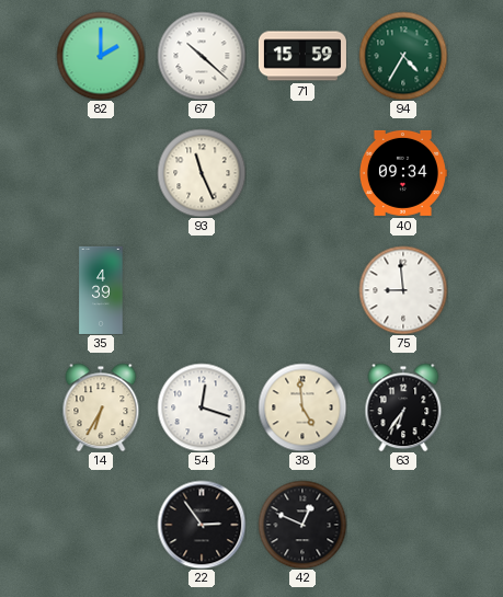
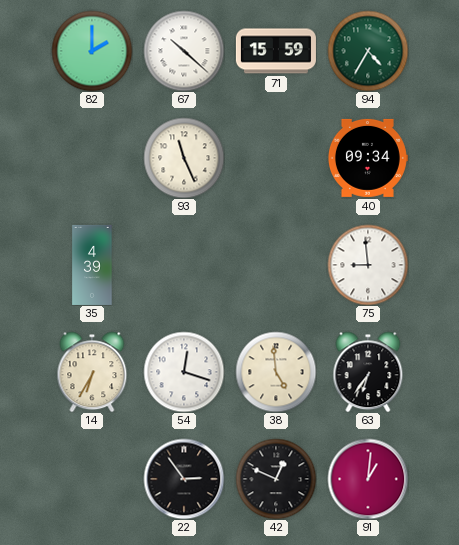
91: none -> 1:01
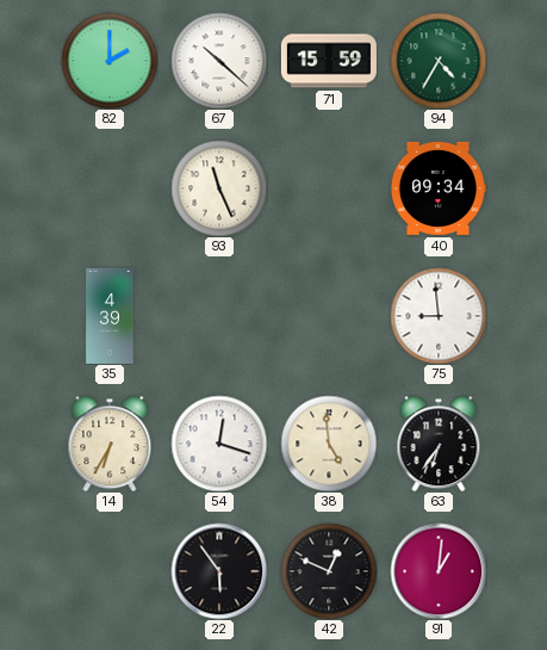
22: 2:54 -> 5:54
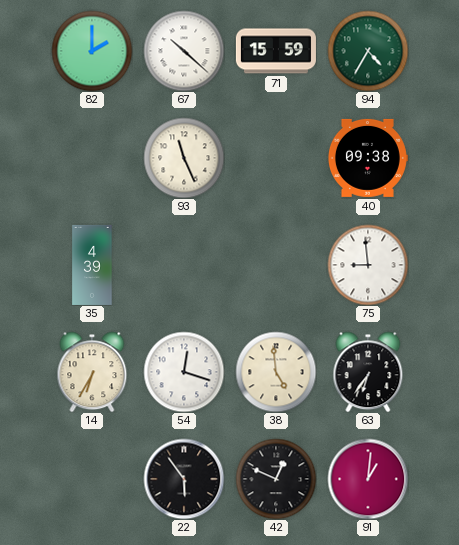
40: 09:34 -> 09:38
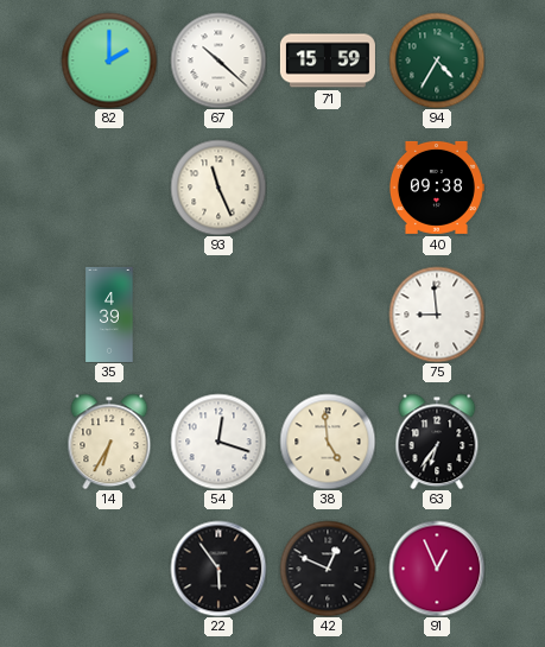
91: 1:01 -> 12:56
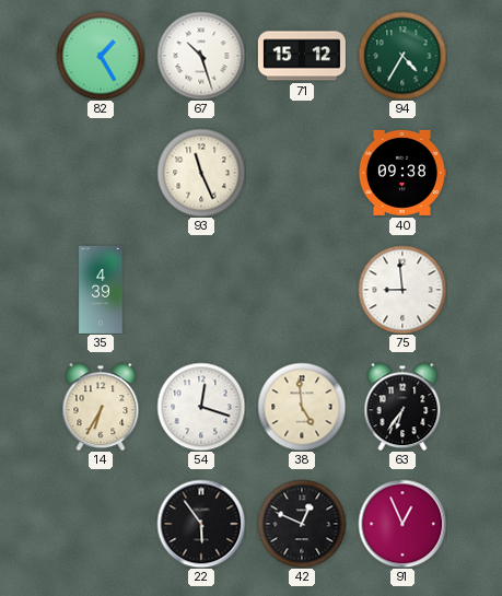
82: 2:00 -> 1:25
67: 10:22 -> 10:27
71: 15:59 -> 15:12
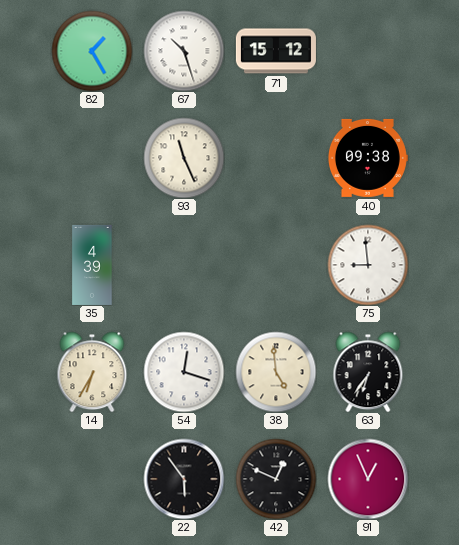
94: 4:35 -> none
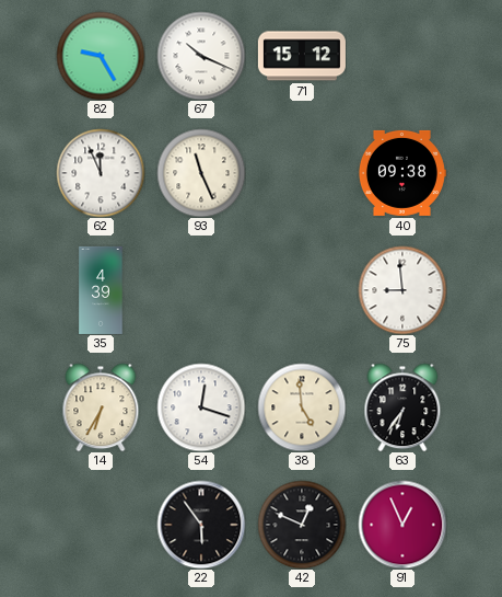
82: 1:25 -> 9:25
67: 10:27 -> 10:19
62: none -> 11:56
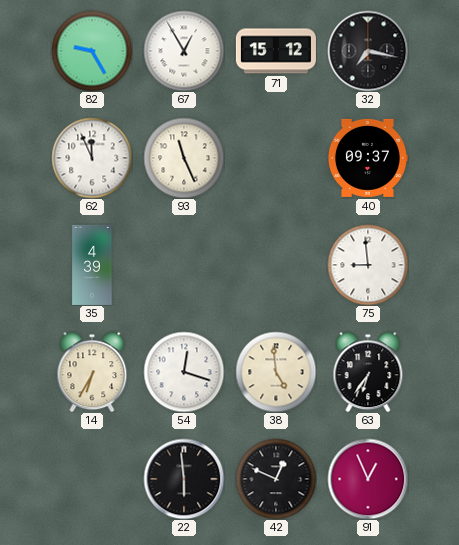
67: 10:19 -> 12:55
32: none -> 7:17
40: 09:38 -> 09:37
22: 5:54 -> 5:59
